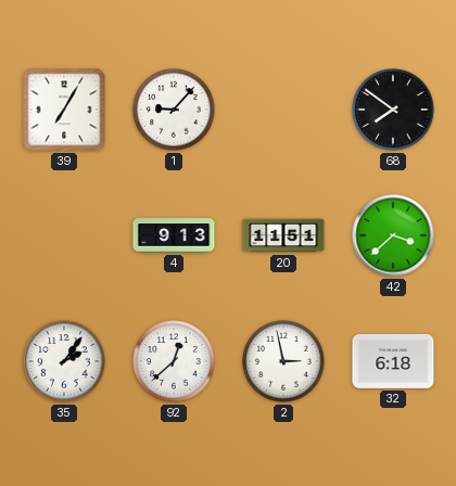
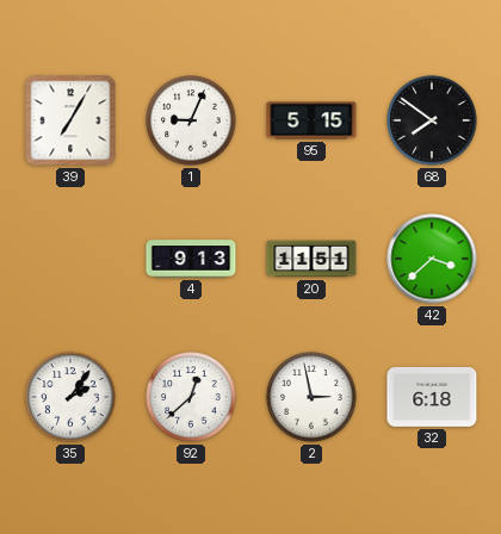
1: 9:07 -> 9:04
95: none -> 5:15
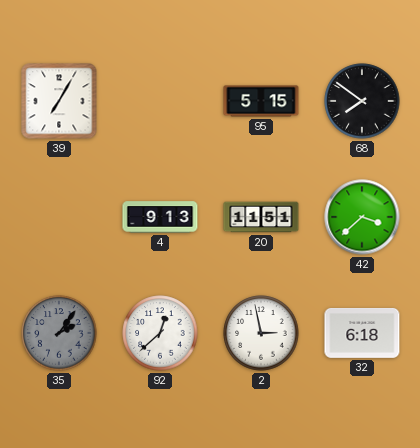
1: 9:04 -> none
35 dial: white -> grey
